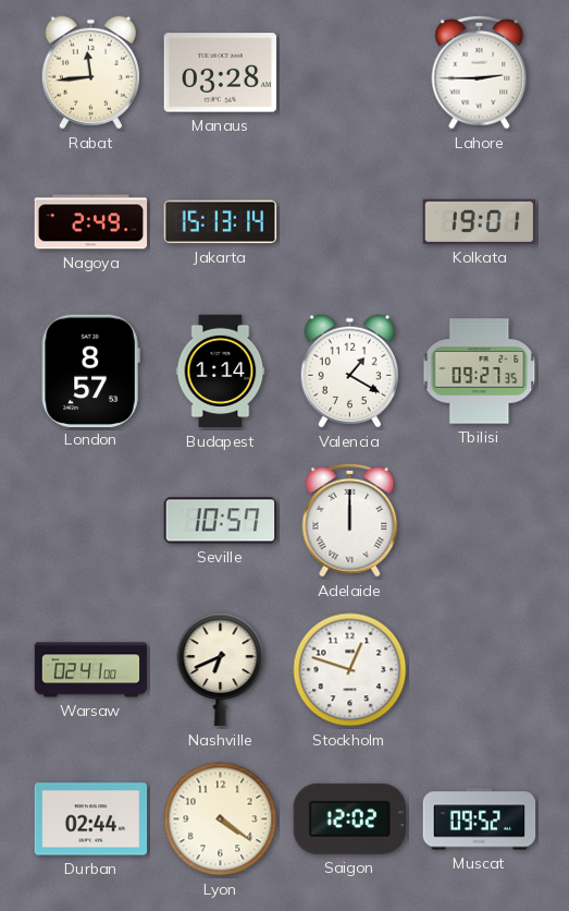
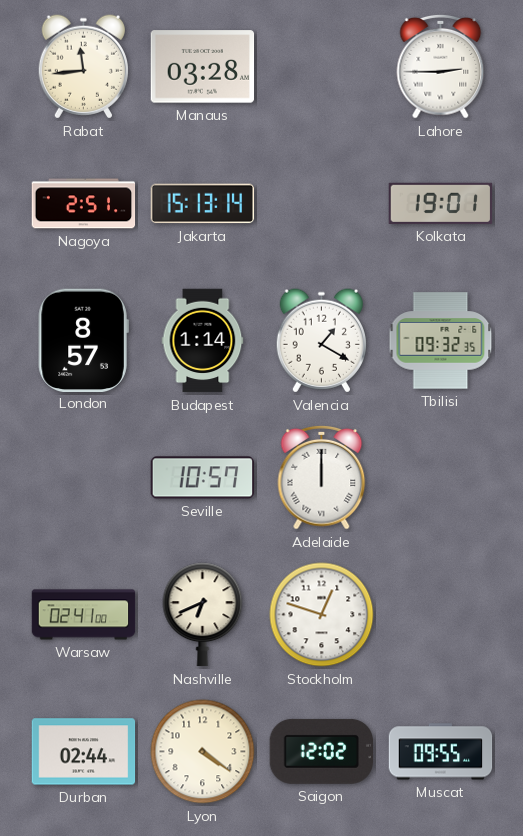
Nagoya: 2:49 -> 2:51
Tbilisi: 09:27 -> 09:32
Muscat: 09:52 -> 09:55
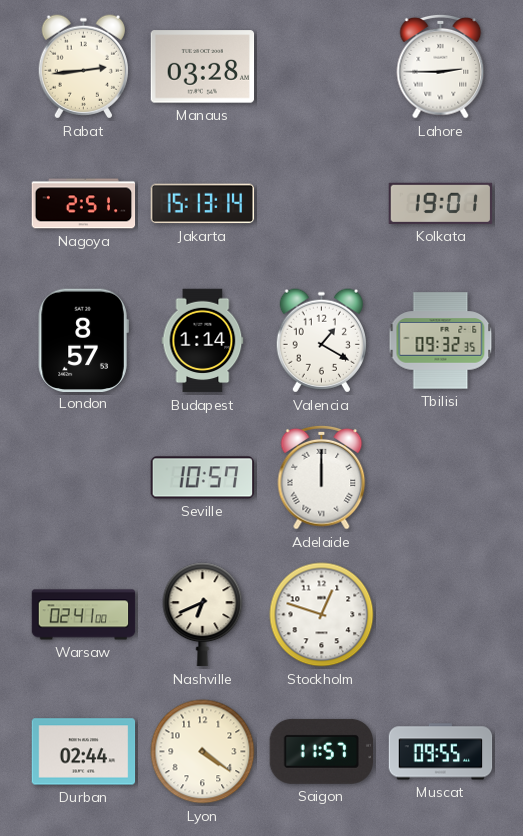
Rabat: 11:44 -> 2:44
Saigon: 12:02 -> 11:57
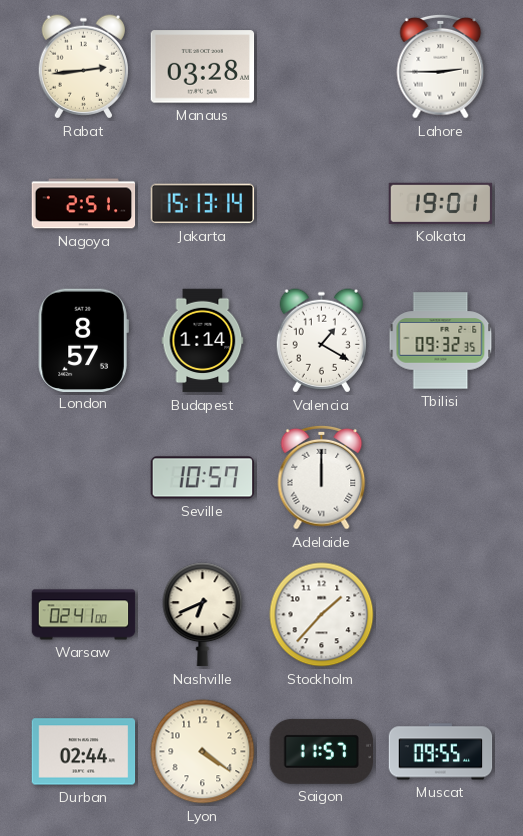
Stockholm: 12:48 -> 1:37
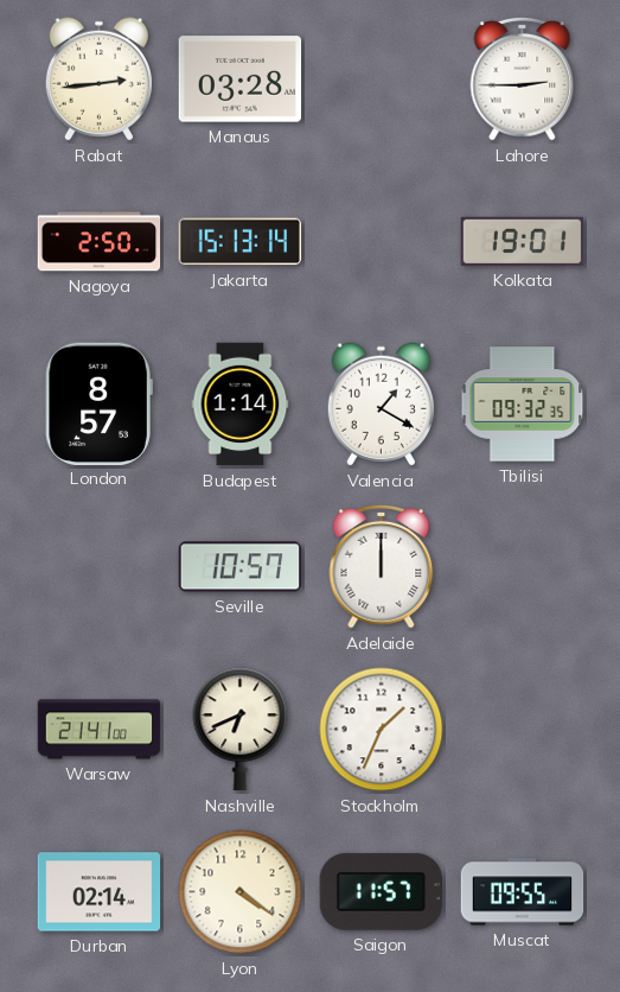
Nagoya: 2:51 -> 2:50
Warsaw: 02:41 -> 21:41
Stockholm: 1:37 -> 1:34
Durban: 02:44 -> 02:14
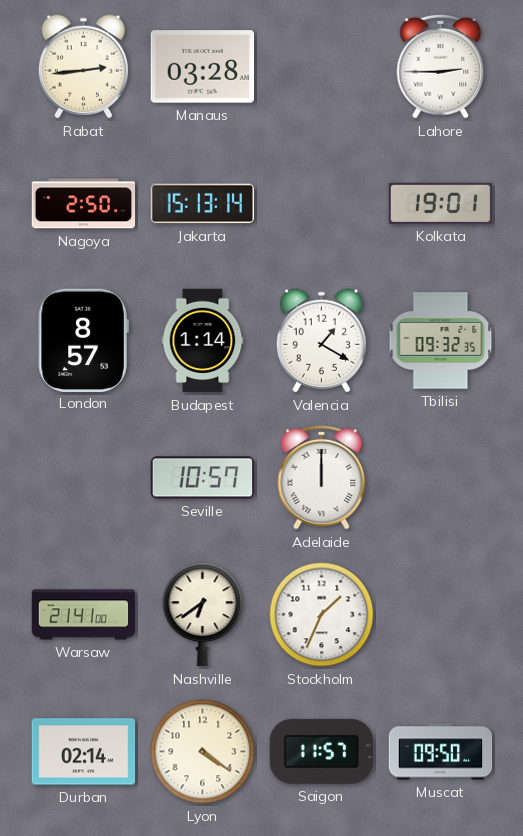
Nashville: 6:41 -> 6:39
Muscat: 09:55 -> 09:50
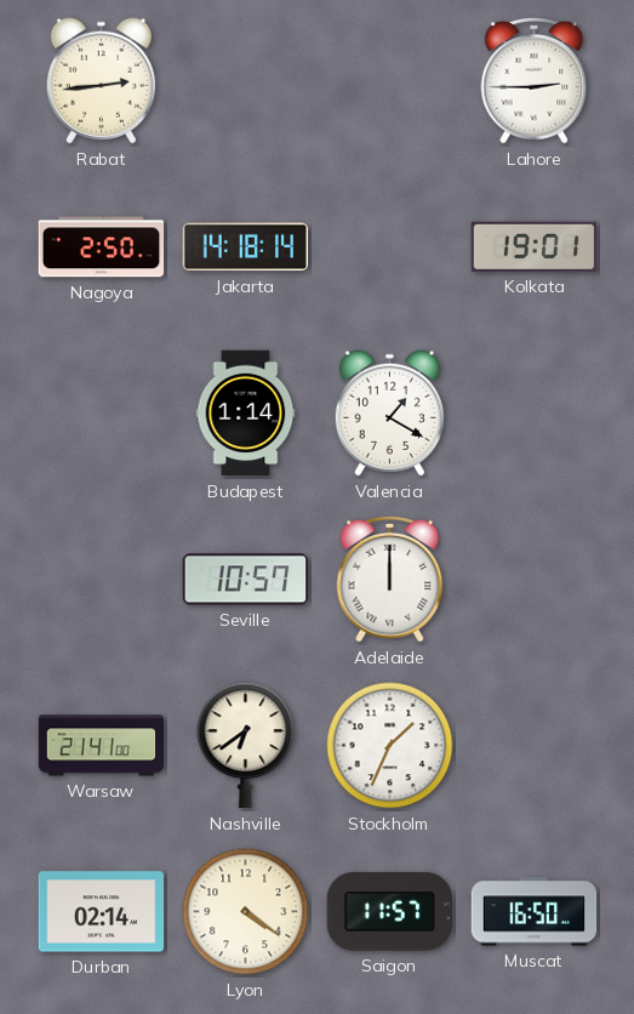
Manaus: 03:28 -> none
Jakarta: 15:13 -> 14:18
London: 8:57 -> none
Tbilisi: 09:32 -> none
Muscat: 09:50 -> 16:50
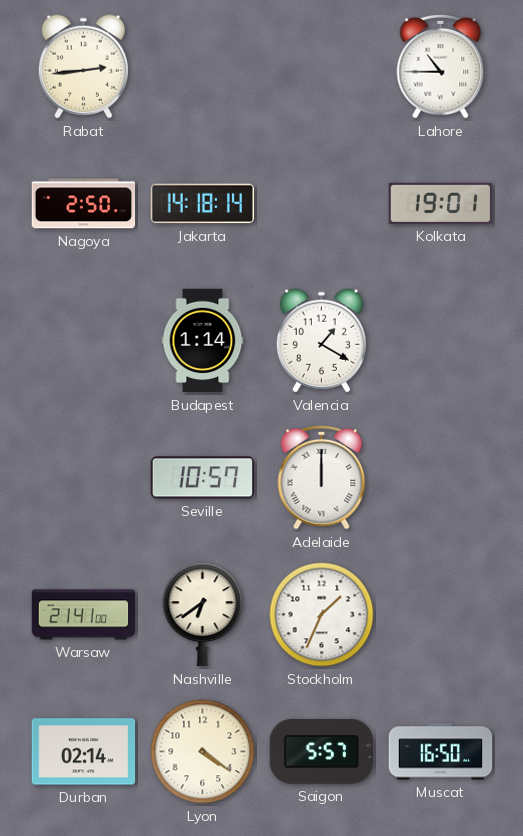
Lahore: 2:45 -> 10:45
Saigon: 11:57 -> 5:57
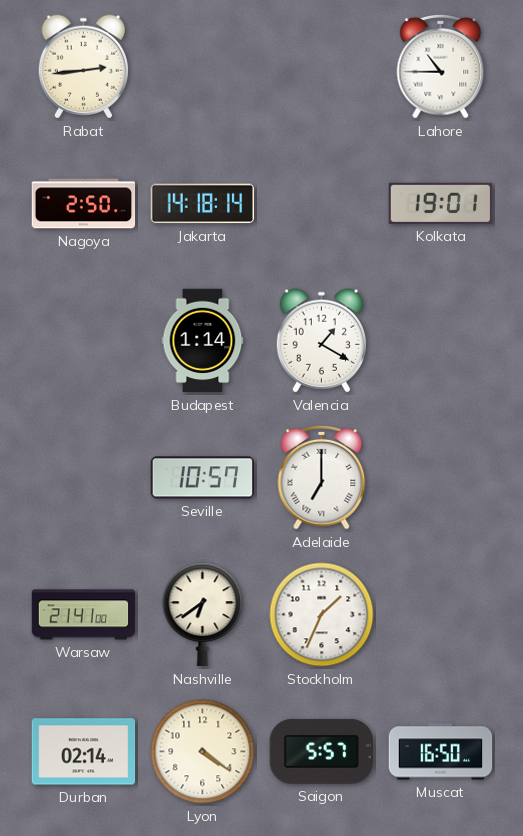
Adelaide: 12:00 -> 7:00
